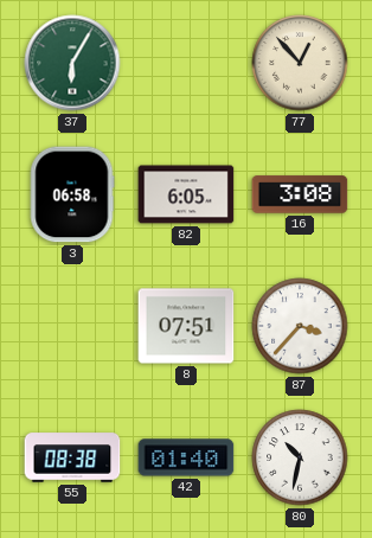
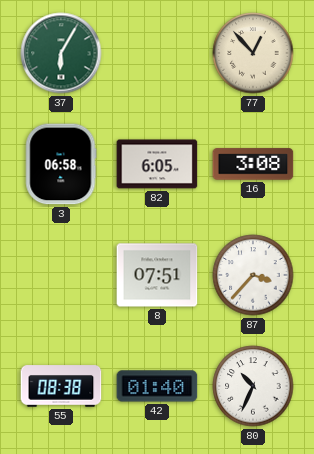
80: 10:32 -> 10:34
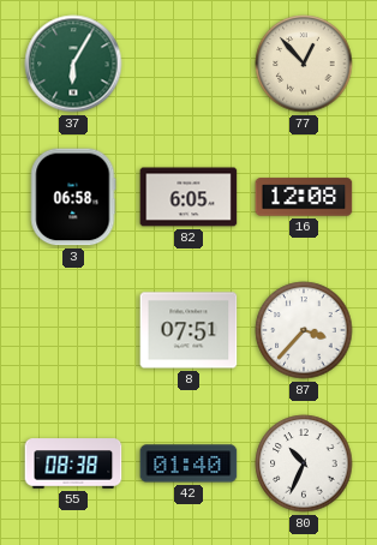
16: 3:08 -> 12:08
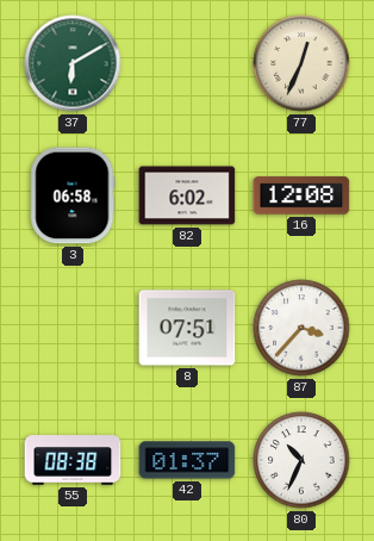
37: 6:05 -> 6:10
77: 12:53 -> 12:34
82: 6:05 -> 6:02
42: 01:40 -> 01:37
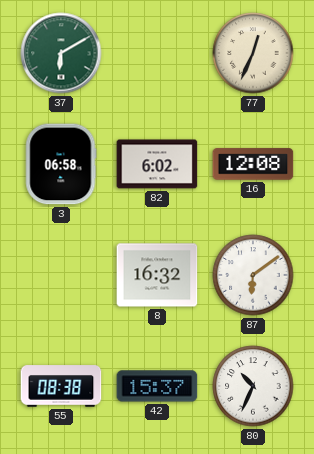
8: 07:51 -> 16:32
87: 3:37 -> 6:09
42: 01:37 -> 15:37
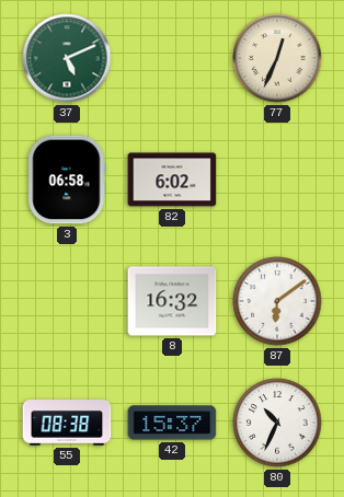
37: 6:10 -> 5:11
16: 12:08 -> none
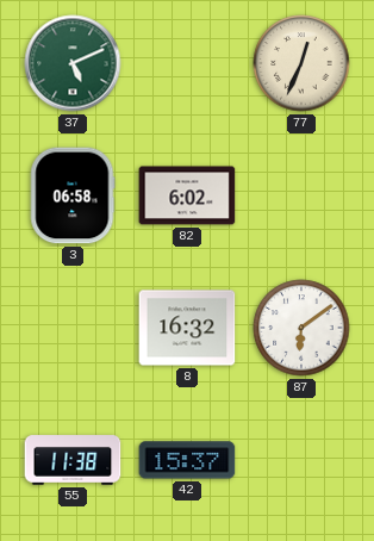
55: 08:38 -> 11:38
80: 10:34 -> none
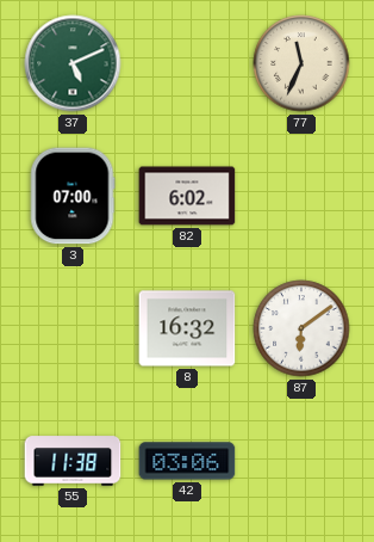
77: 12:34 -> 11:34
3: 06:58 -> 07:00
42: 15:37 -> 03:06
